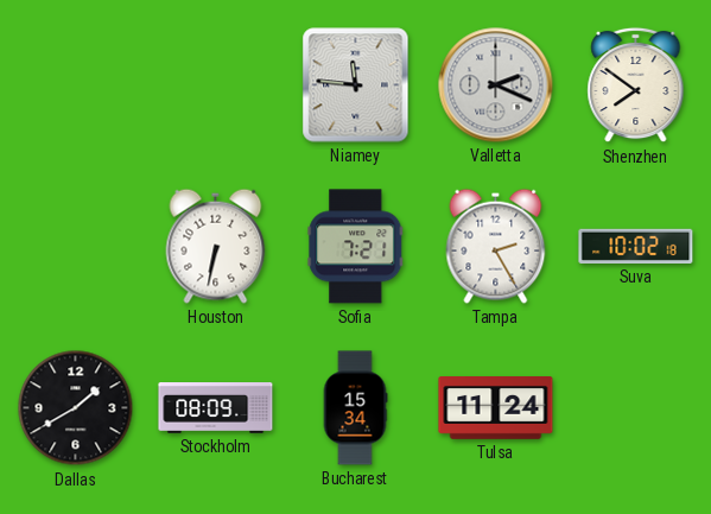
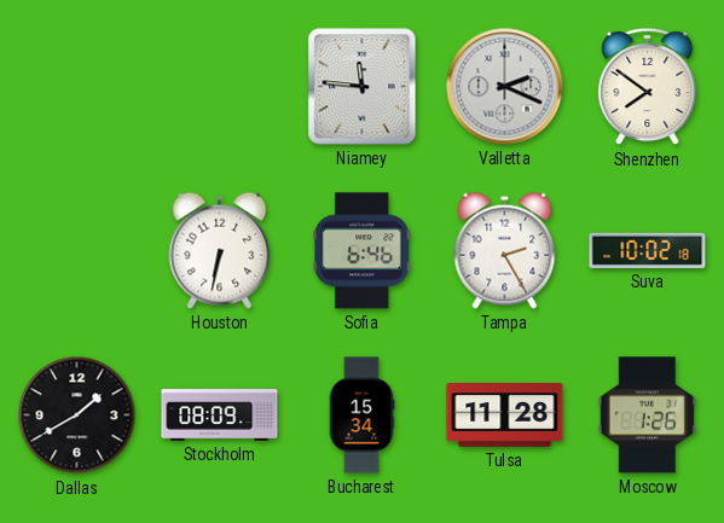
Sofia: 7:21 -> 6:46
Tulsa: 11:24 -> 11:28
Moscow: none -> 1:26
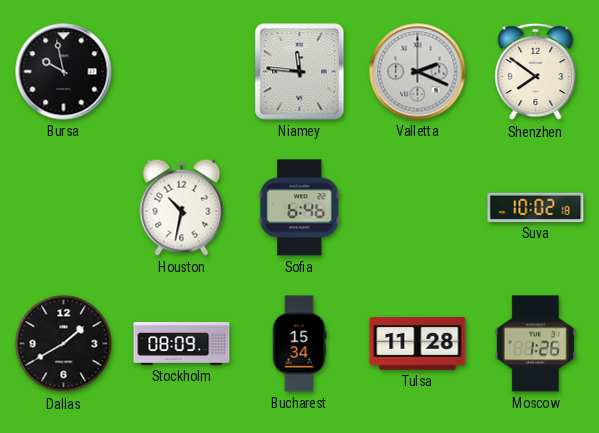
Bursa: none -> 9:58
Houston: 6:32 -> 10:32
Tampa: 2:25 -> none
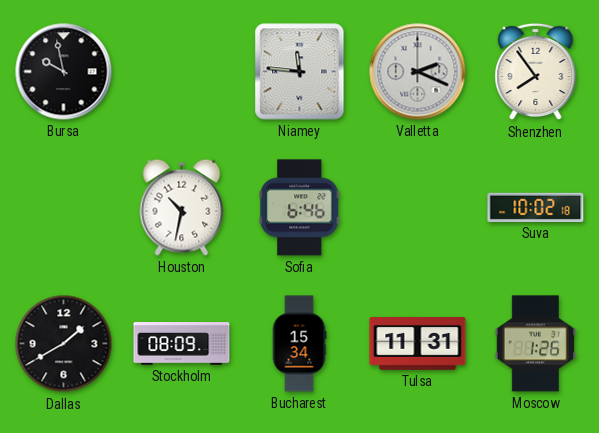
Shenzhen: 7:51 -> 7:54
Tulsa: 11:28 -> 11:31
